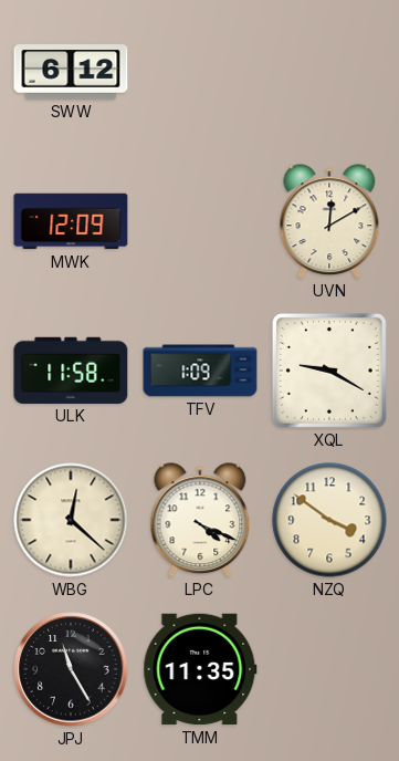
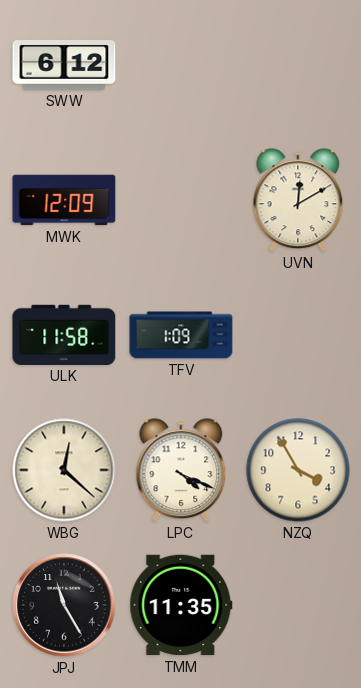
XQL: 9:20 -> none
NZQ: 3:51 -> 3:55
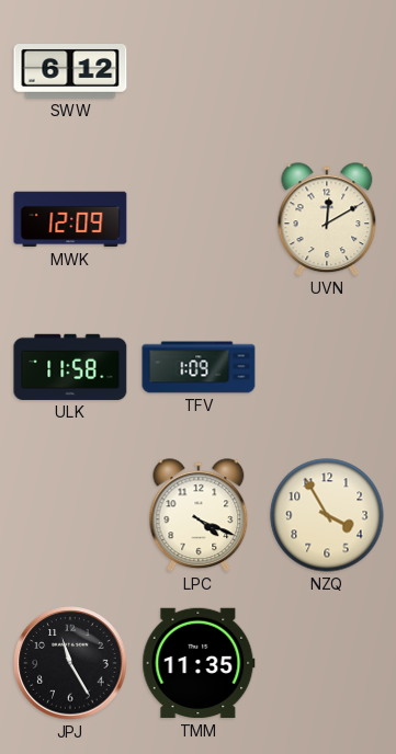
WBG: 12:22 -> none
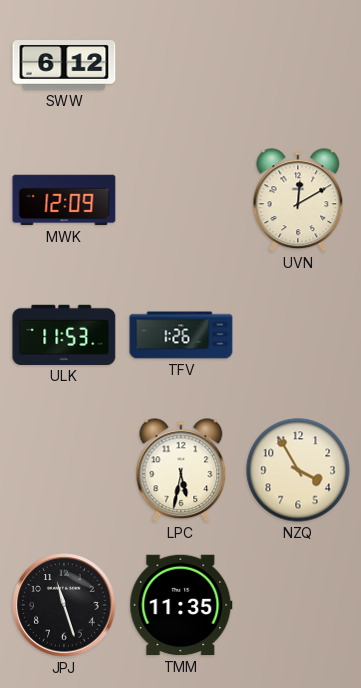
ULK: 11:58 -> 11:53
TFV: 1:09 -> 1:26
LPC: 4:19 -> 5:32
JPJ: 11:25 -> 11:27
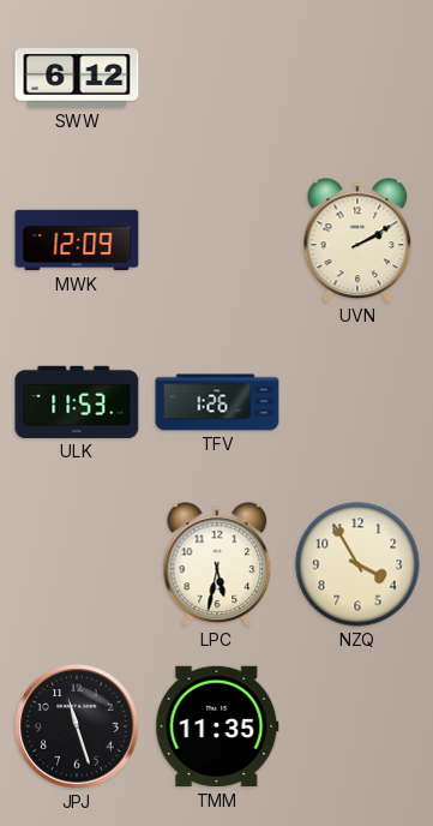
UVN: 12:10 -> 2:10
